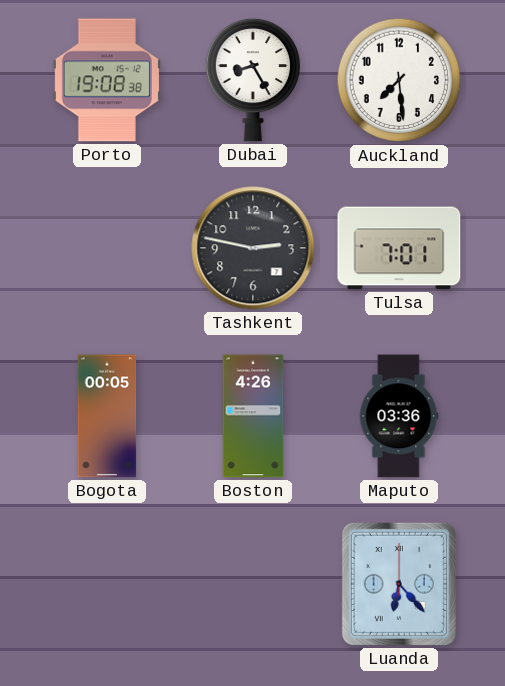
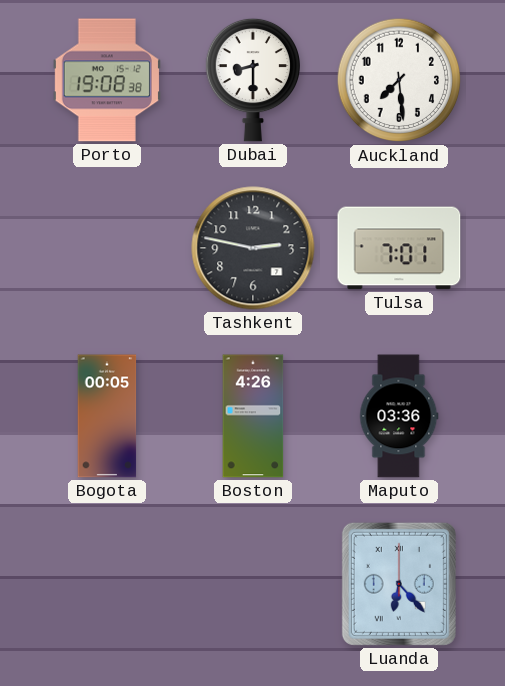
Dubai: 8:25 -> 8:30
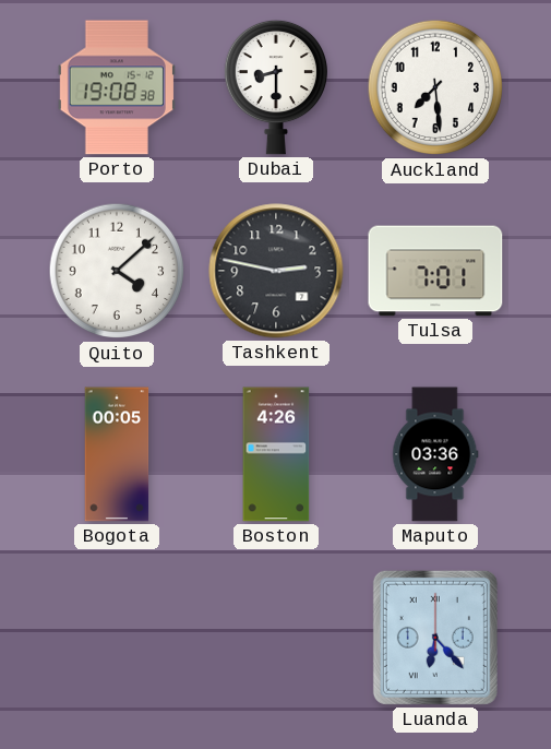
Quito: none -> 4:08
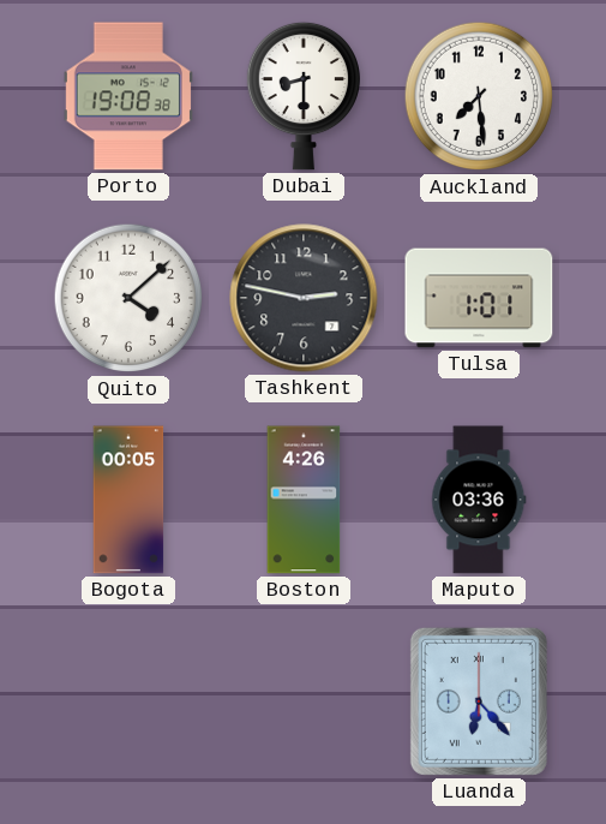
Tulsa: 7:01 -> 1:01
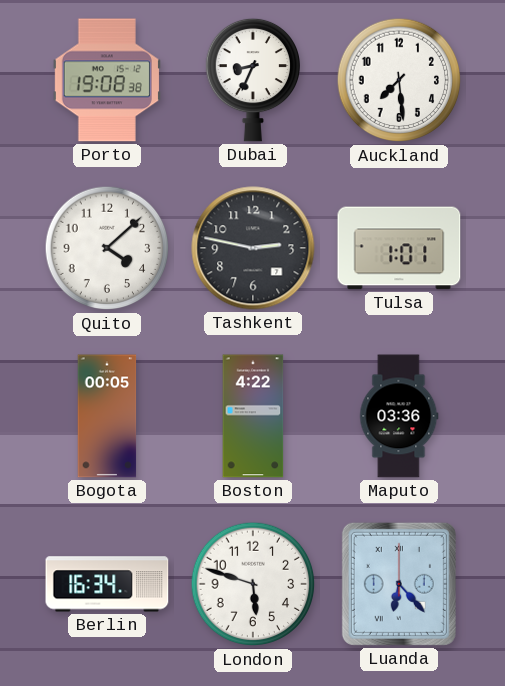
Dubai: 8:30 -> 8:34
Boston: 4:26 -> 4:22
Berlin: none -> 16:34
London: none -> 5:48
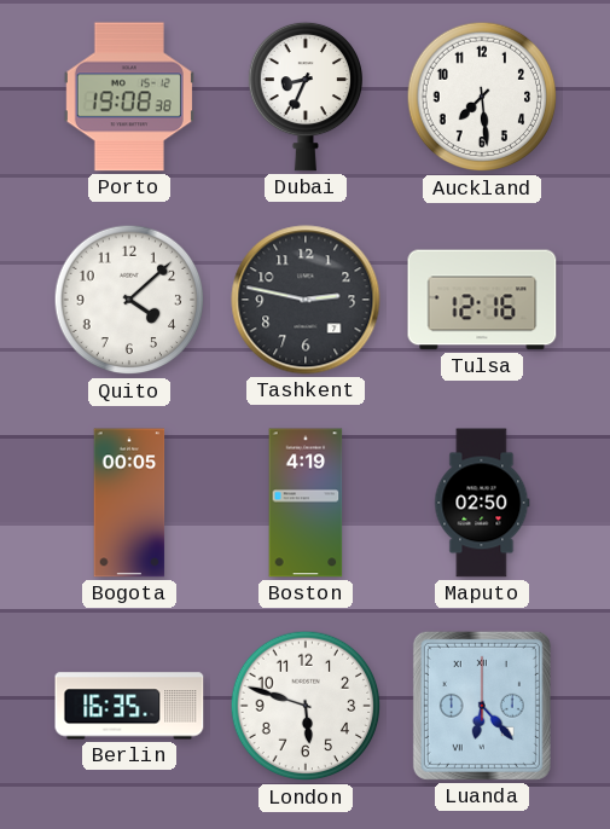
Tulsa: 1:01 -> 12:16
Boston: 4:22 -> 4:19
Maputo: 03:36 -> 02:50
Berlin: 16:34 -> 16:35
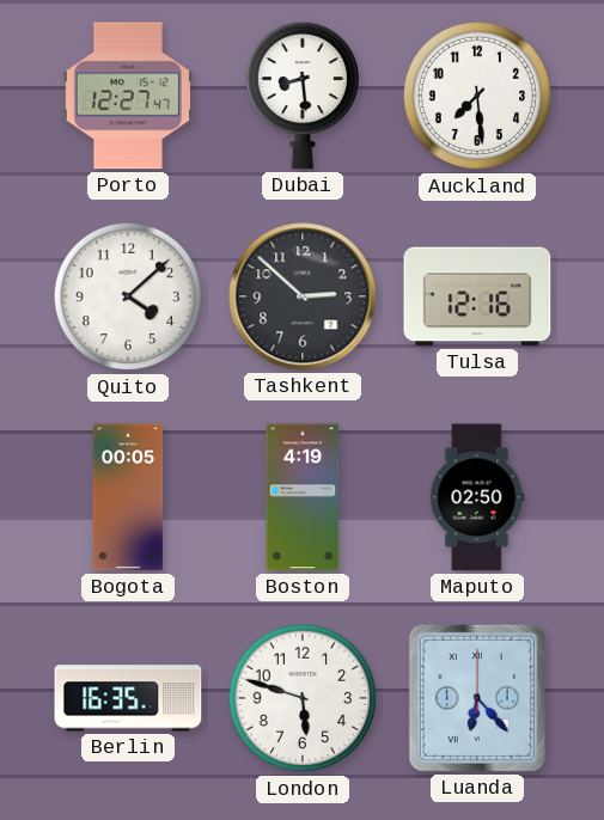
Porto: 19:08 -> 12:27
Dubai: 8:34 -> 8:29
Tashkent: 2:47 -> 2:52
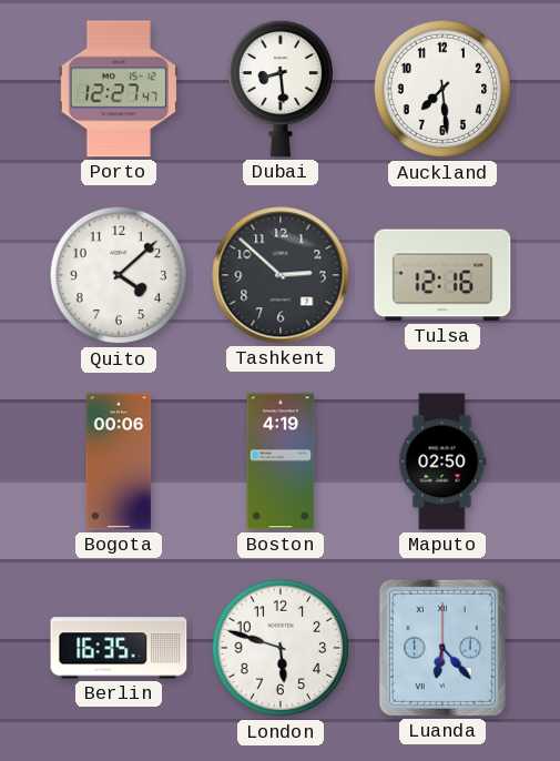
Bogota: 00:05 -> 00:06
